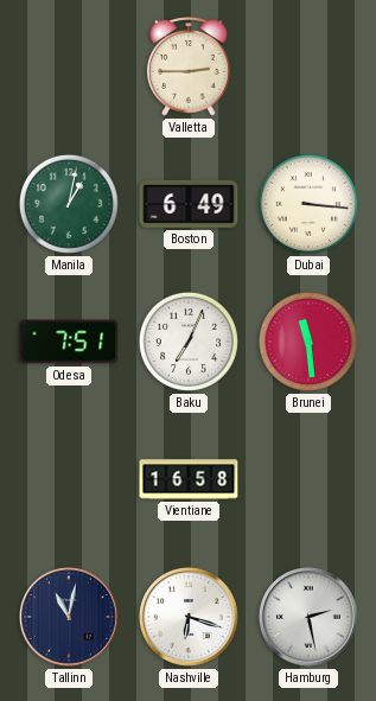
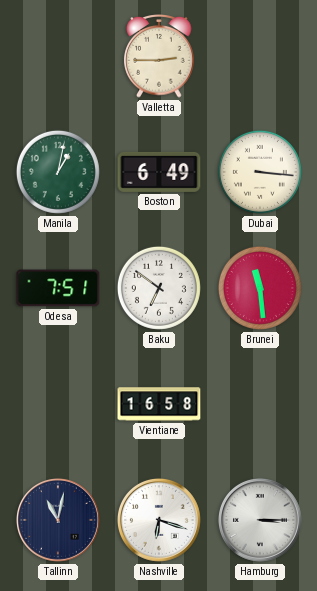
Baku: 7:04 -> 6:51
Hamburg: 2:28 -> 3:15
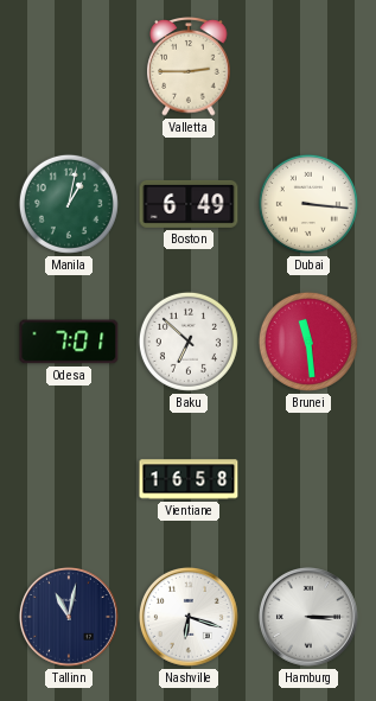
Odesa: 7:51 -> 7:01
Baku: 6:51 -> 6:52
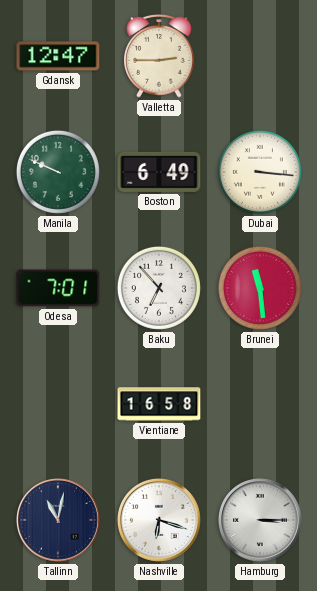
Gdansk: none -> 12:47
Manila: 1:02 -> 9:49
Baku: 6:52 -> 6:53
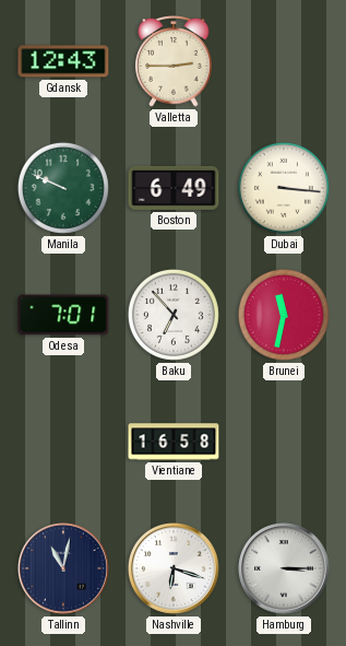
Gdansk: 12:47 -> 12:43
Brunei: 11:29 -> 11:32
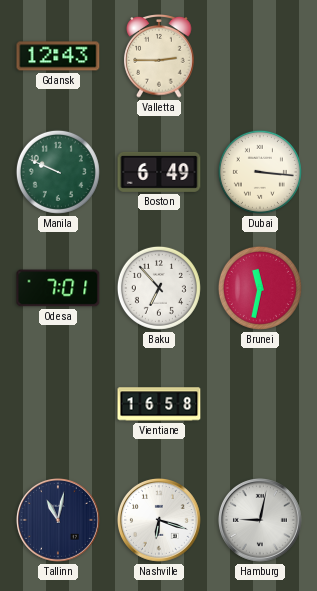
Hamburg: 3:15 -> 9:02
